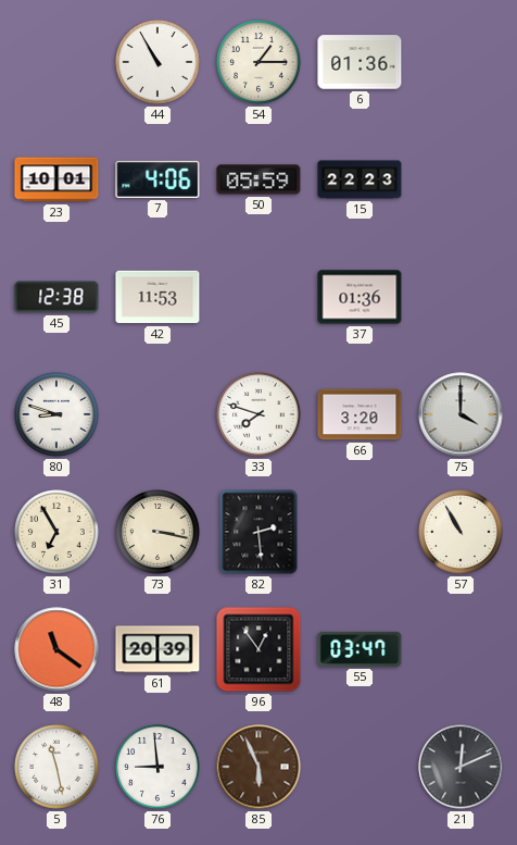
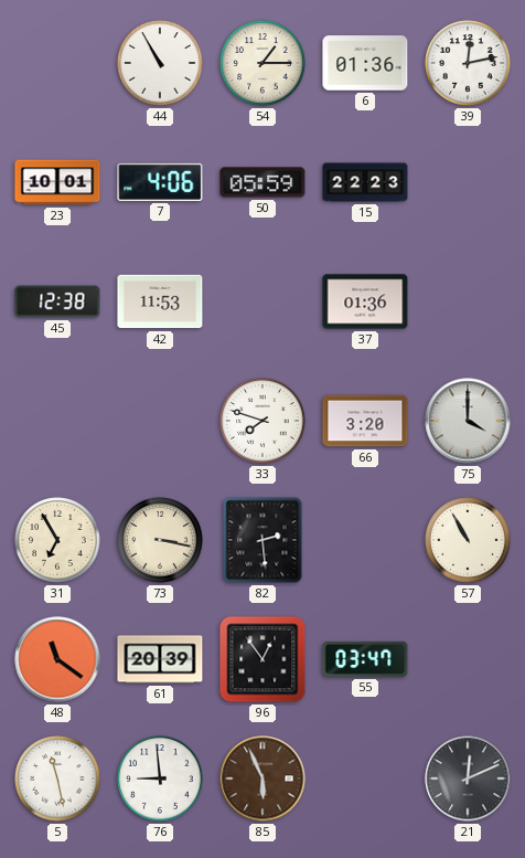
39: none -> 12:13
80: 8:48 -> none
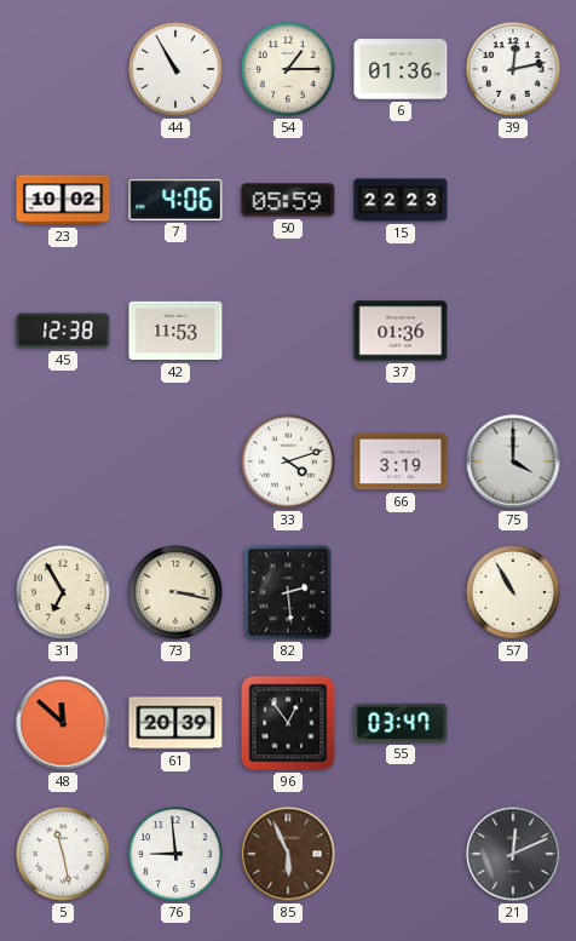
23: 10:01 -> 10:02
33: 7:48 -> 4:12
66: 3:20 -> 3:19
48: 11:21 -> 11:52
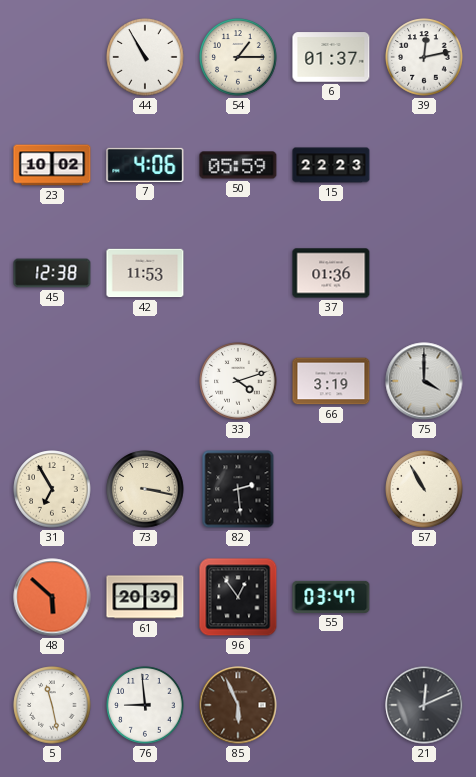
6: 01:36 -> 01:37
48: 11:52 -> 5:52
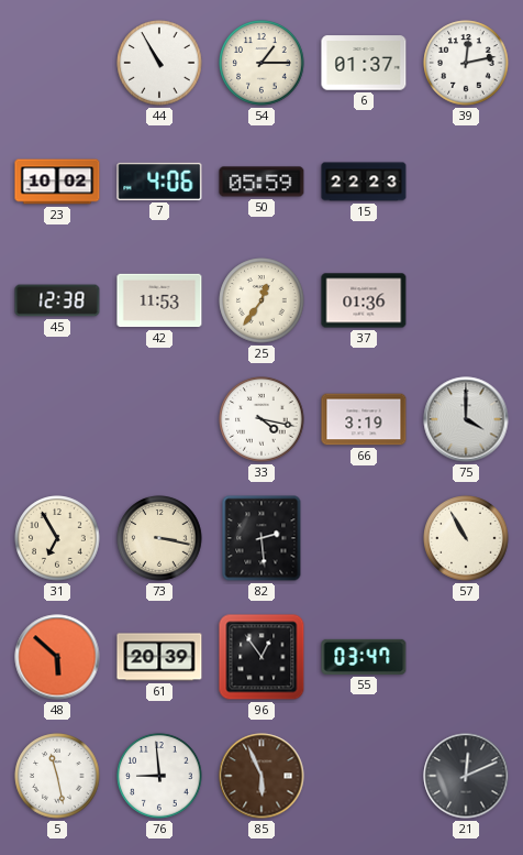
25: none -> 12:36
33: 4:12 -> 4:17
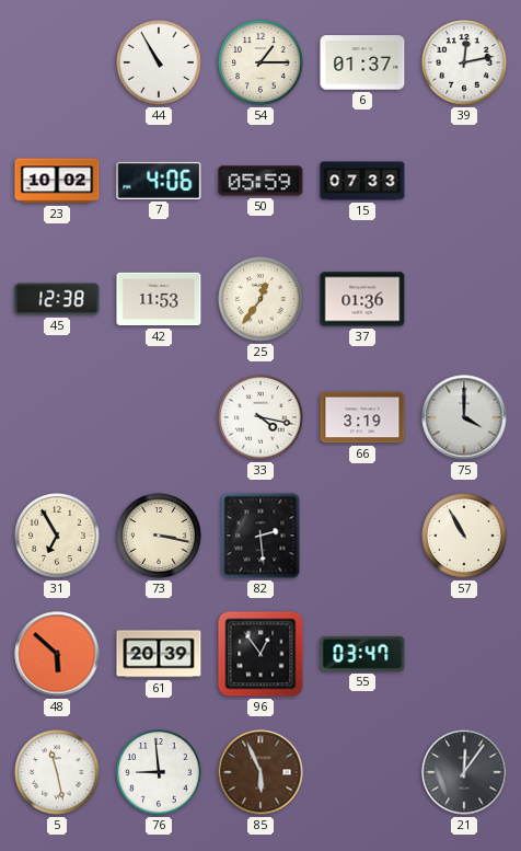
15: 22:23 -> 07:33
21: 12:11 -> 12:06
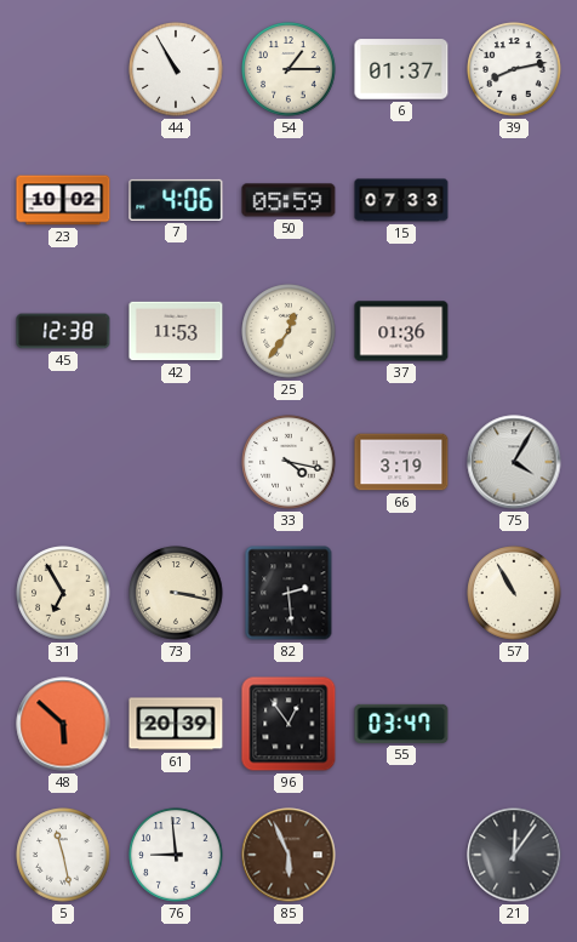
39: 12:13 -> 8:13
75: 4:00 -> 4:05
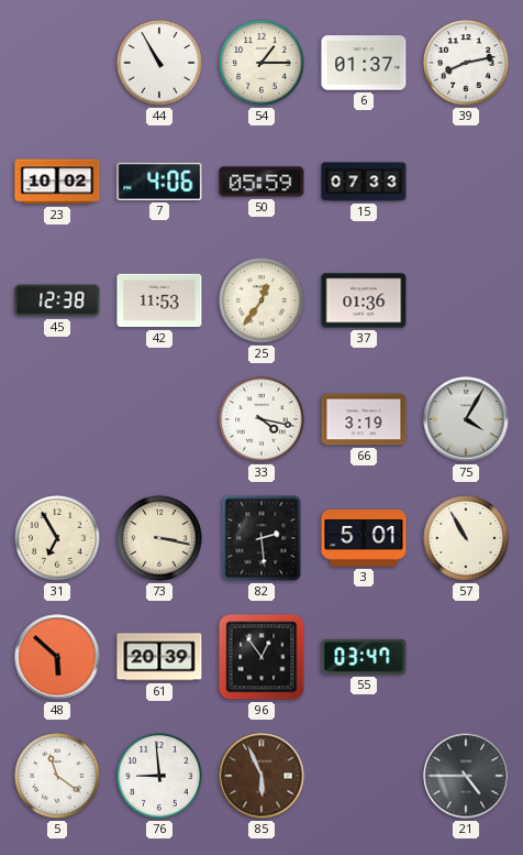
3: none -> 5:01
5: 11:28 -> 11:21
21: 12:06 -> 4:45
